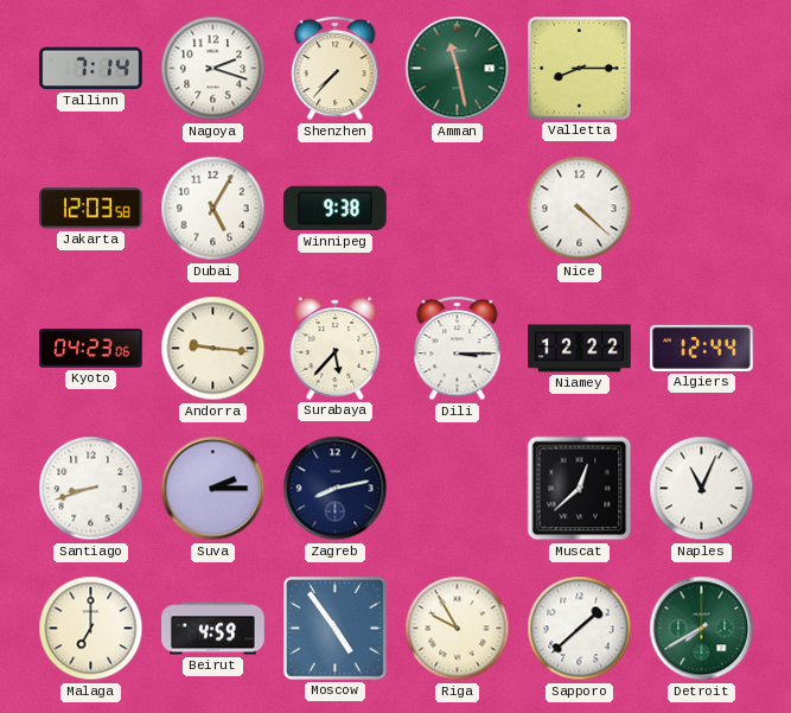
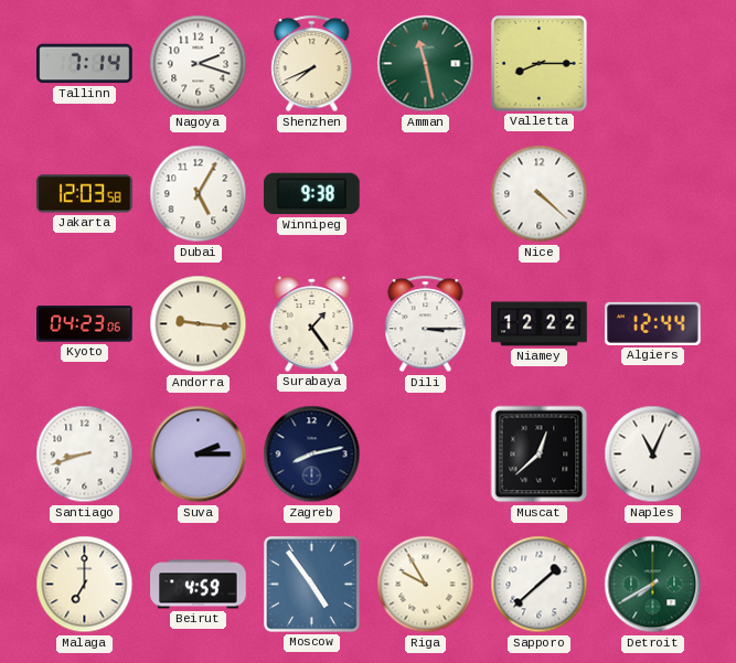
Shenzhen: 7:37 -> 7:41
Surabaya: 5:37 -> 1:24
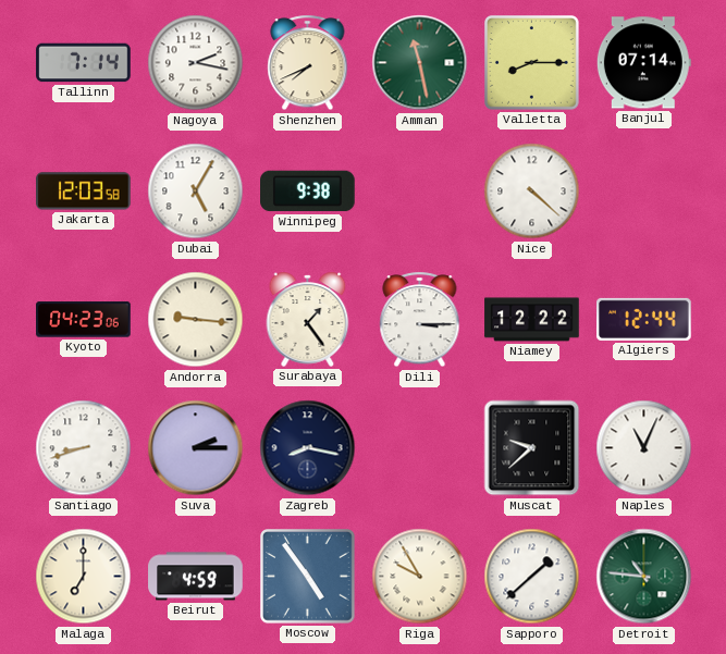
Nagoya: 2:18 -> 2:17
Banjul: none -> 07:14
Zagreb: 8:13 -> 8:17
Muscat: 12:38 -> 9:38
Detroit: 7:40 -> 10:46
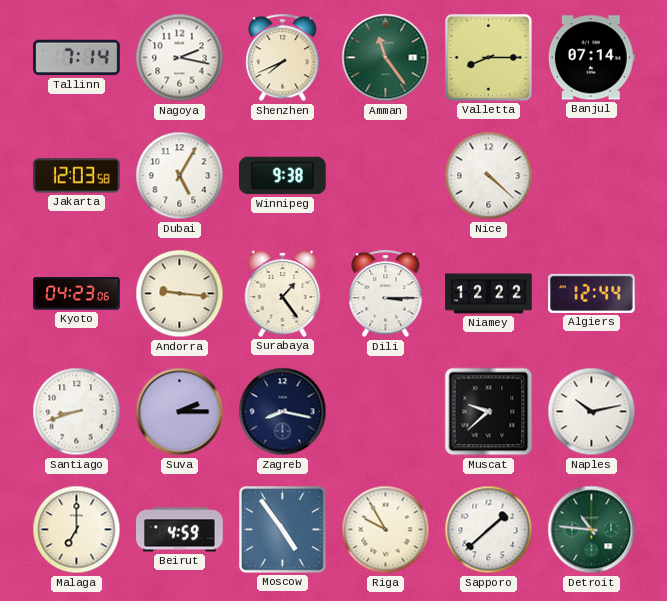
Amman: 11:28 -> 11:24
Naples: 11:04 -> 10:13
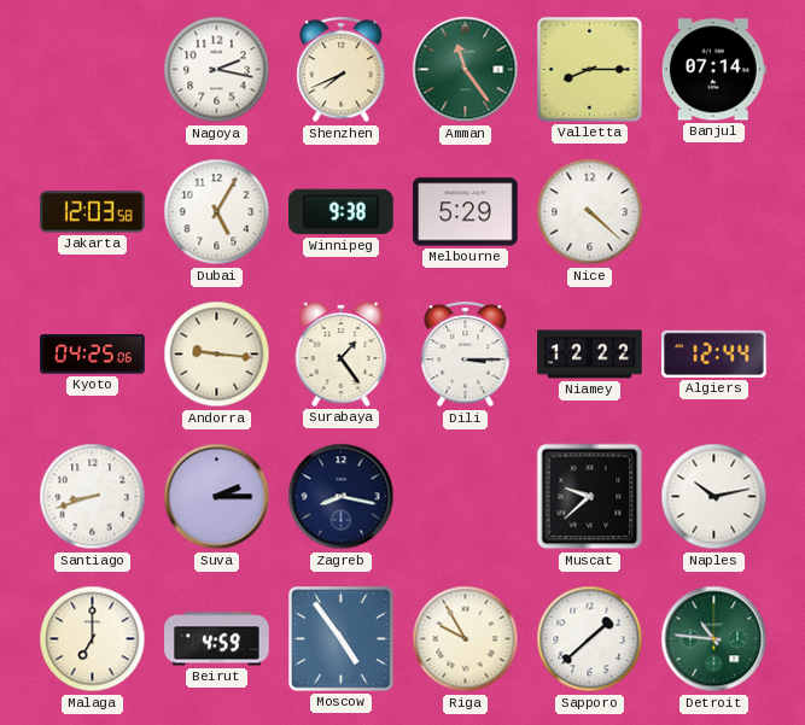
Tallinn: 7:14 -> none
Melbourne: none -> 5:29
Kyoto: 04:23 -> 04:25
